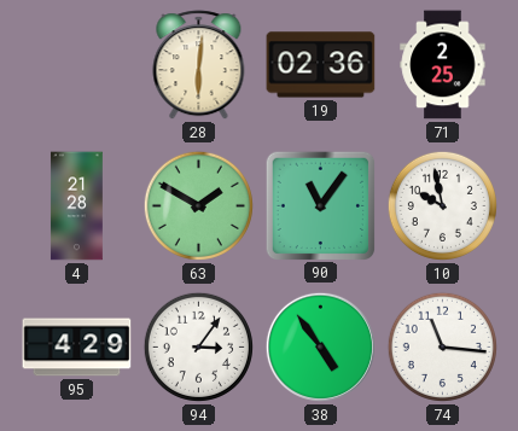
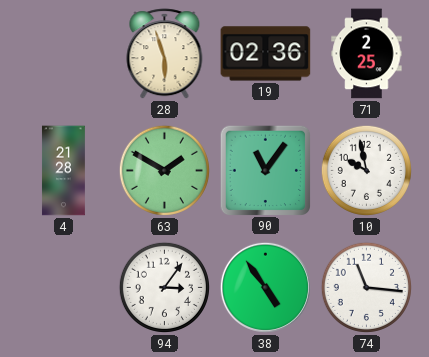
28: 6:01 -> 5:57
95: 4:29 -> none
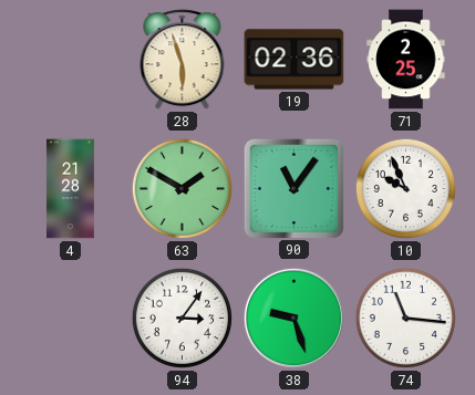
10: 9:58 -> 9:56
38: 4:54 -> 9:27
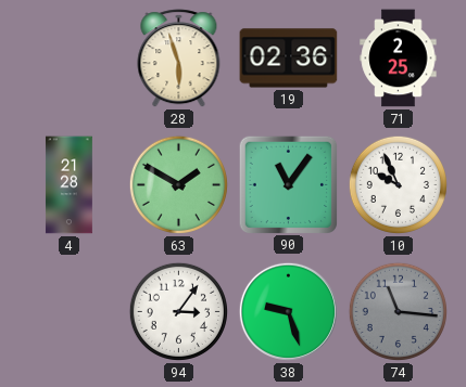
74 dial: white -> grey
